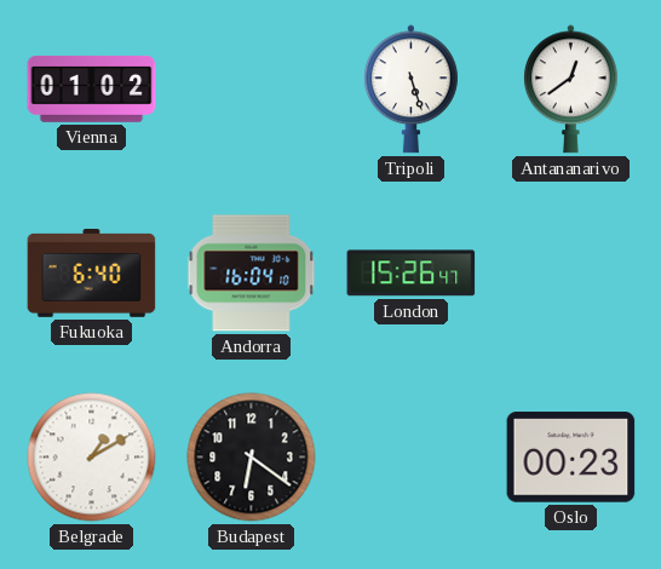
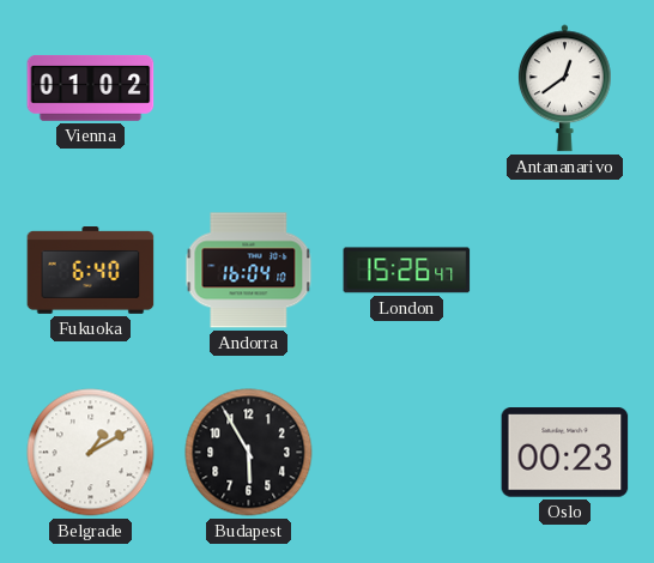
Tripoli: 5:27 -> none
Budapest: 6:21 -> 5:55
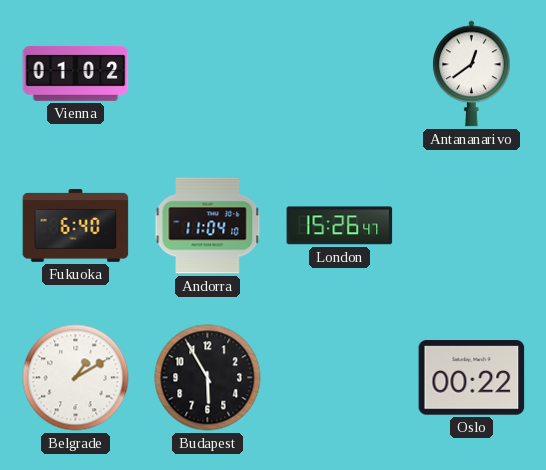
Andorra: 16:04 -> 11:04
Oslo: 00:23 -> 00:22
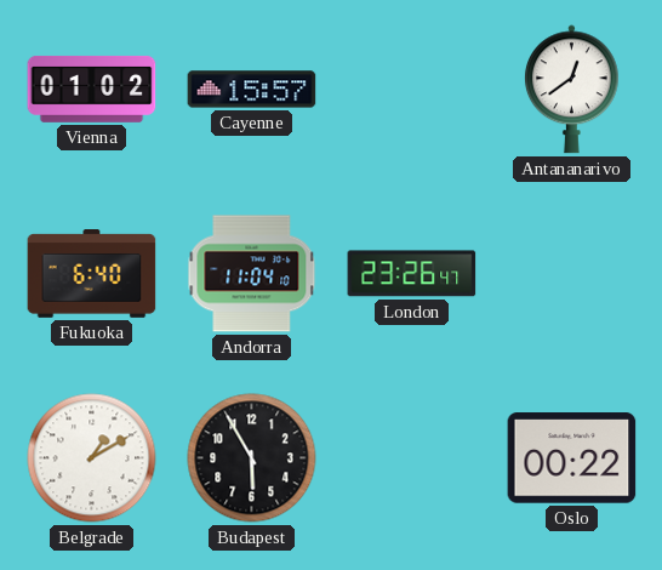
Cayenne: none -> 15:57
London: 15:26 -> 23:26
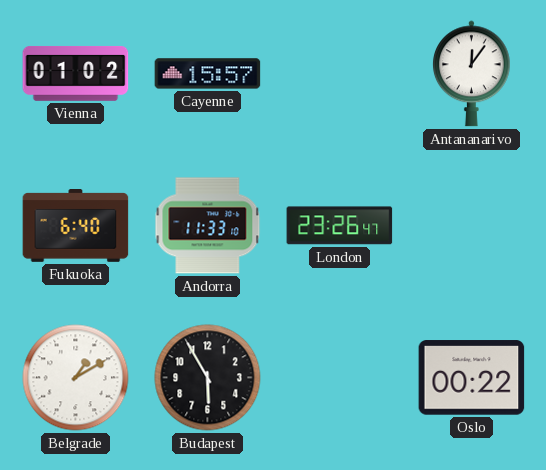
Antananarivo: 12:39 -> 12:06
Andorra: 11:04 -> 11:33
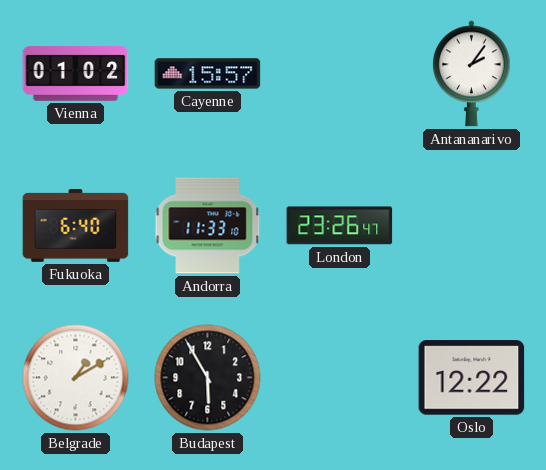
Antananarivo: 12:06 -> 2:06
Oslo: 00:22 -> 12:22
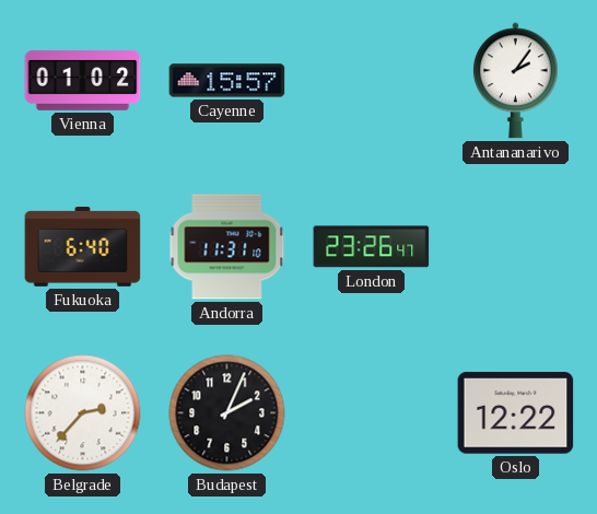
Andorra: 11:33 -> 11:31
Belgrade: 1:10 -> 2:37
Budapest: 5:55 -> 2:04
